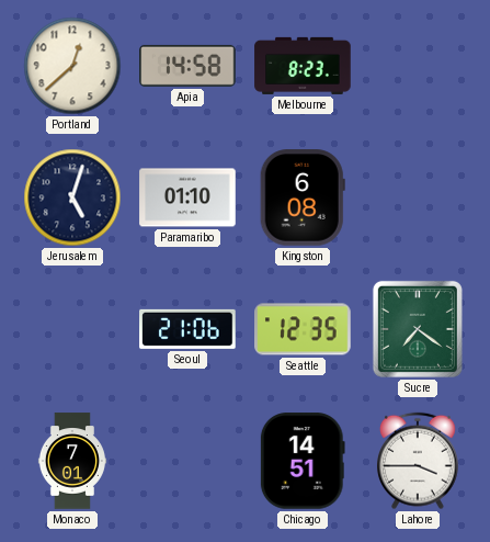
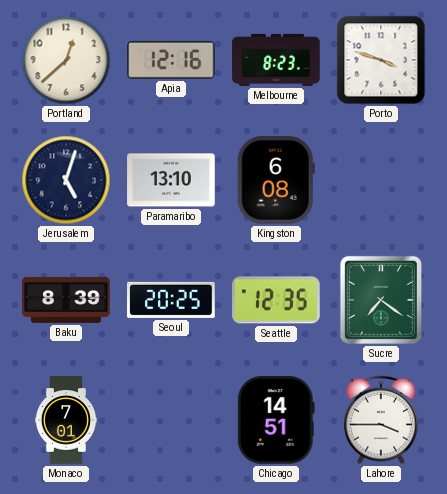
Apia: 14:58 -> 12:16
Porto: none -> 3:48
Paramaribo: 01:10 -> 13:10
Baku: none -> 8:39
Seoul: 21:06 -> 20:25
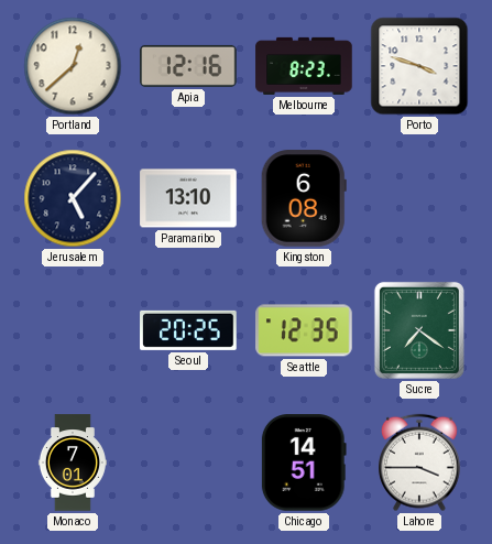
Jerusalem: 5:03 -> 5:07
Baku: 8:39 -> none
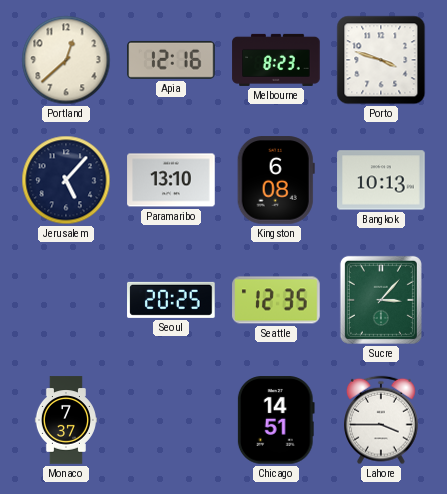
Bangkok: none -> 10:13
Sucre: 7:21 -> 3:07
Monaco: 7:01 -> 7:37
